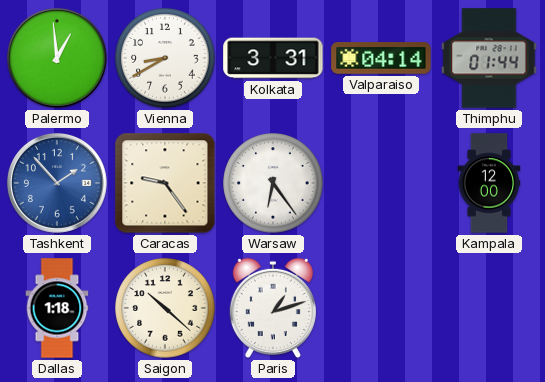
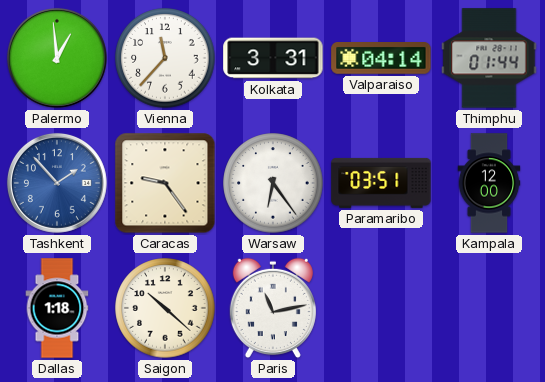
Vienna: 8:40 -> 11:37
Paramaribo: none -> 03:51
Paris: 1:12 -> 11:13
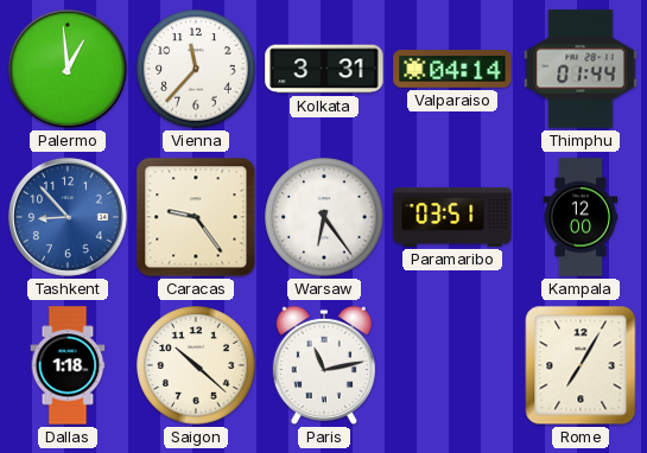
Tashkent: 1:53 -> 8:53
Rome: none -> 7:05
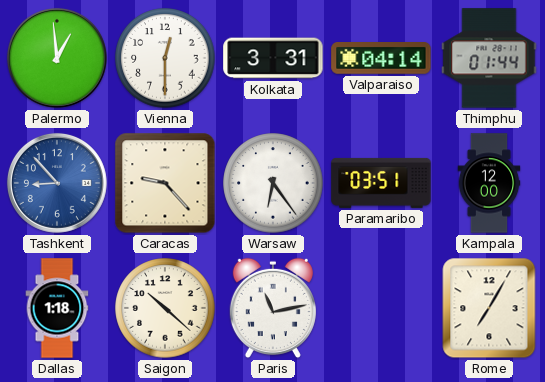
Vienna: 11:37 -> 12:30
Caracas: 9:24 -> 9:23
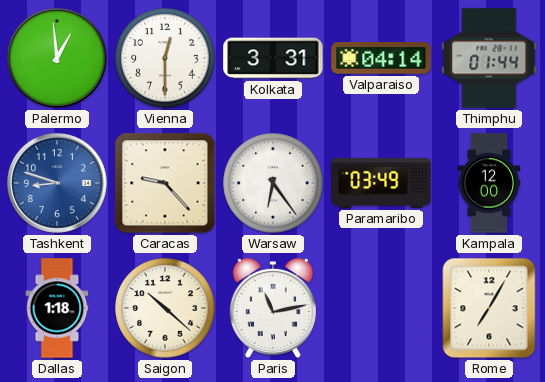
Tashkent: 8:53 -> 8:48
Paramaribo: 03:51 -> 03:49
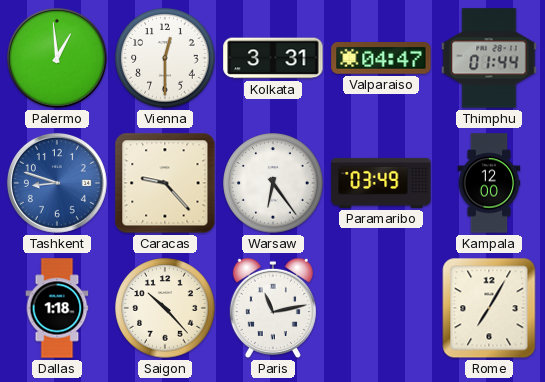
Valparaiso: 04:14 -> 04:47
Saigon: 10:22 -> 10:23
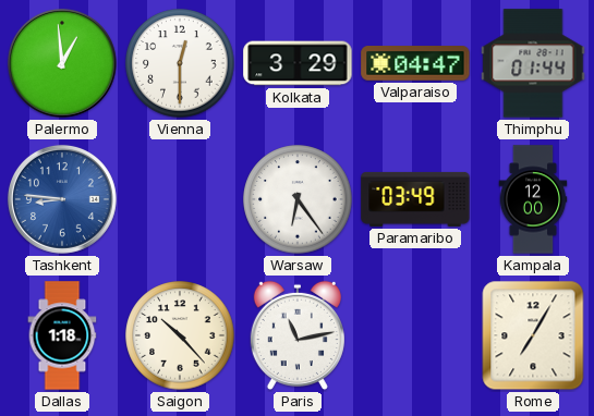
Kolkata: 3:31 -> 3:29
Tashkent: 8:48 -> 8:46
Caracas: 9:23 -> none
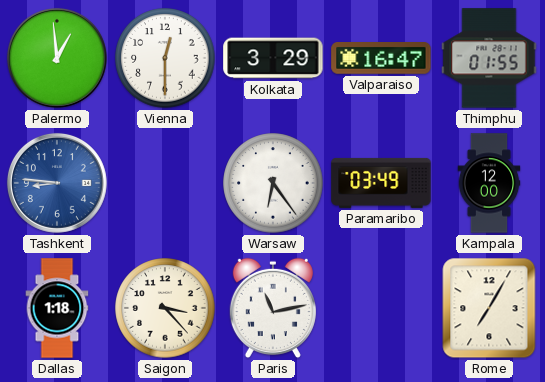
Valparaiso: 04:47 -> 16:47
Thimphu: 01:44 -> 01:55
Saigon: 10:23 -> 3:23
